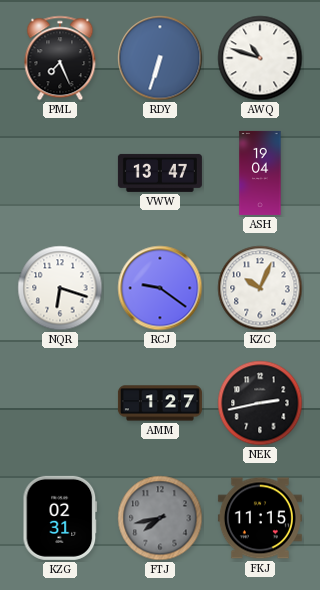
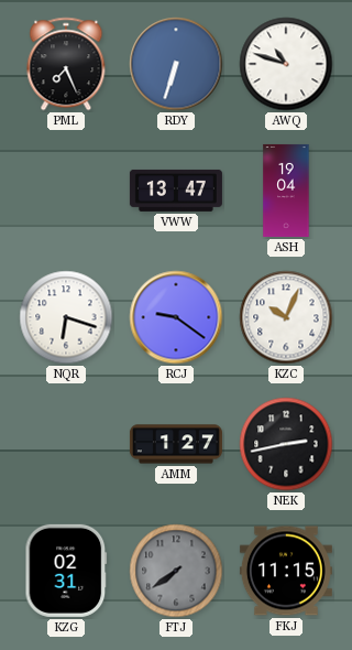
FTJ: 7:43 -> 7:39
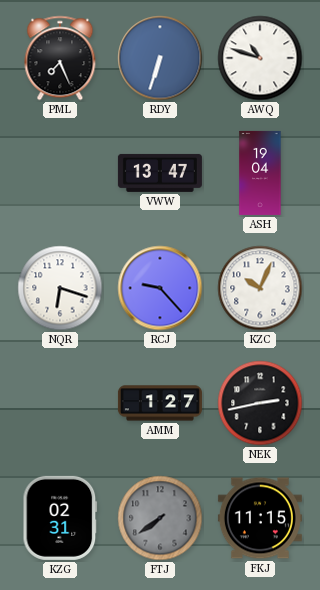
RCJ: 9:21 -> 9:23
